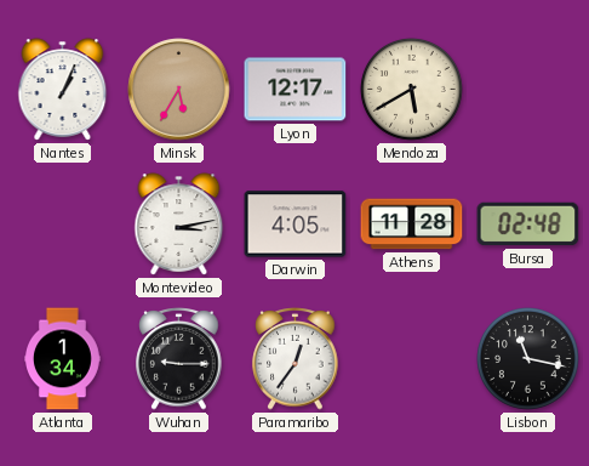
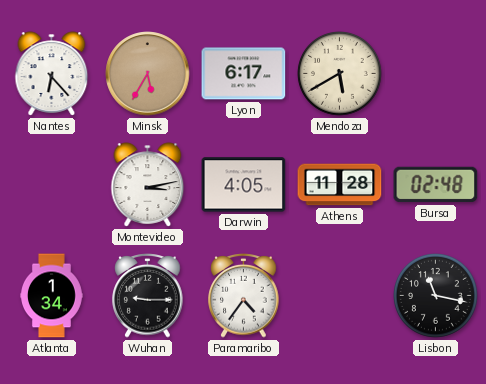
Nantes: 1:04 -> 6:23
Lyon: 12:17 -> 6:17
Paramaribo: 12:36 -> 4:36
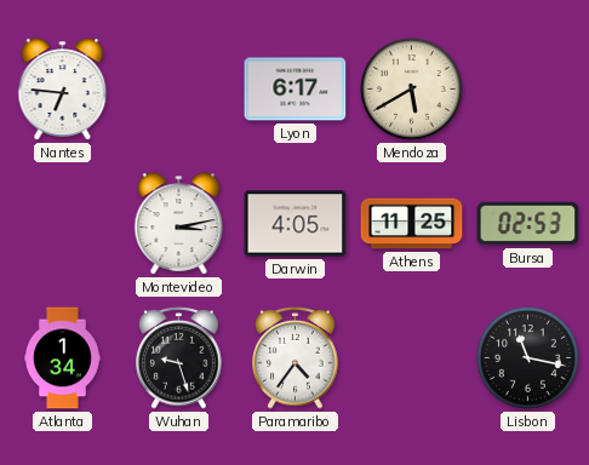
Nantes: 6:23 -> 6:46
Minsk: 5:35 -> none
Athens: 11:28 -> 11:25
Bursa: 02:48 -> 02:53
Wuhan: 9:15 -> 9:27
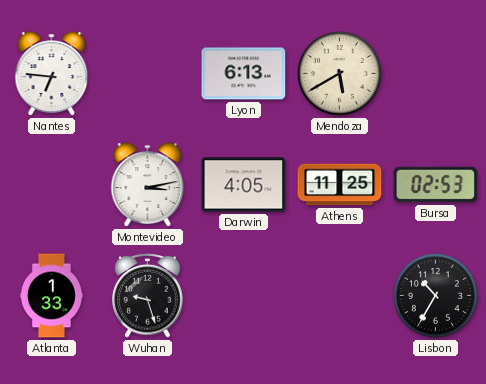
Lyon: 6:17 -> 6:13
Atlanta: 1:34 -> 1:33
Paramaribo: 4:36 -> none
Lisbon: 11:17 -> 10:35
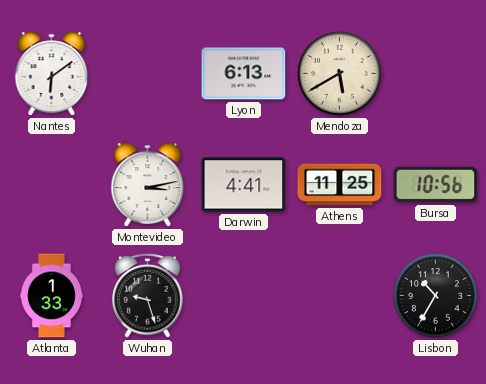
Nantes: 6:46 -> 6:09
Darwin: 4:05 -> 4:41
Bursa: 02:53 -> 10:56
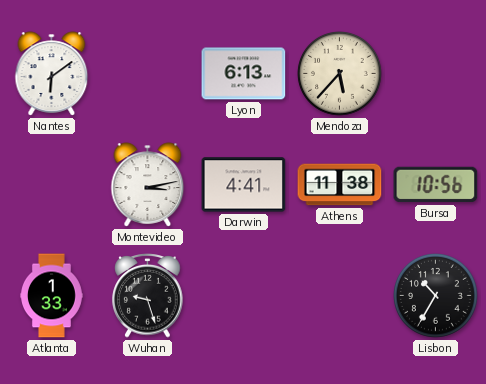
Mendoza: 5:40 -> 5:37
Athens: 11:25 -> 11:38
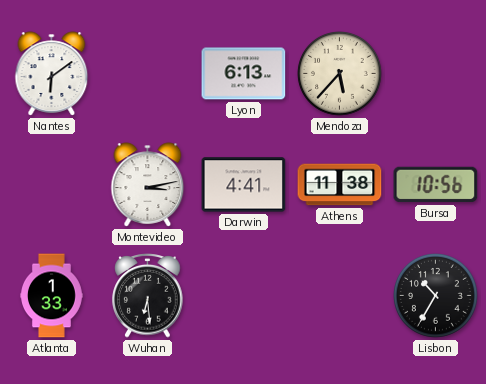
Wuhan: 9:27 -> 6:29
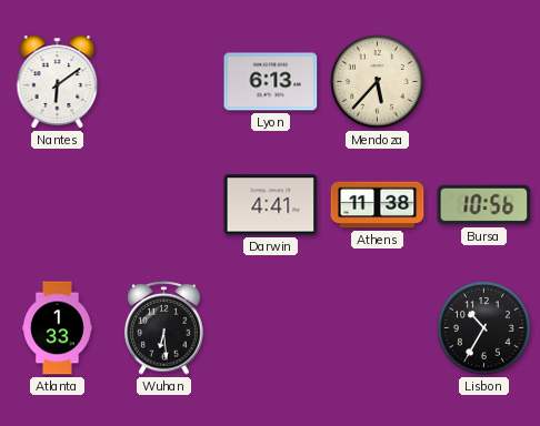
Montevideo: 3:13 -> none
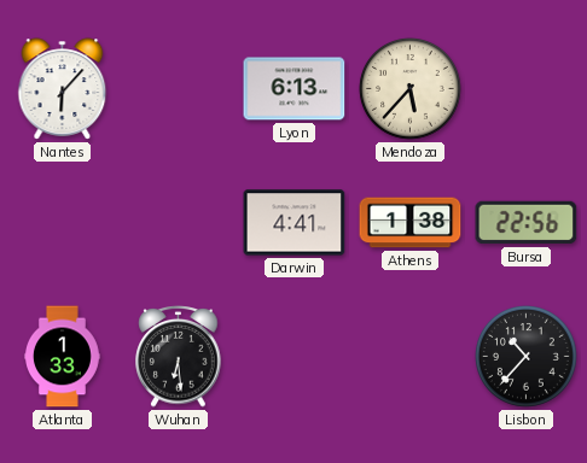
Nantes: 6:09 -> 6:07
Athens: 11:38 -> 1:38
Bursa: 10:56 -> 22:56
Lisbon: 10:35 -> 10:37
